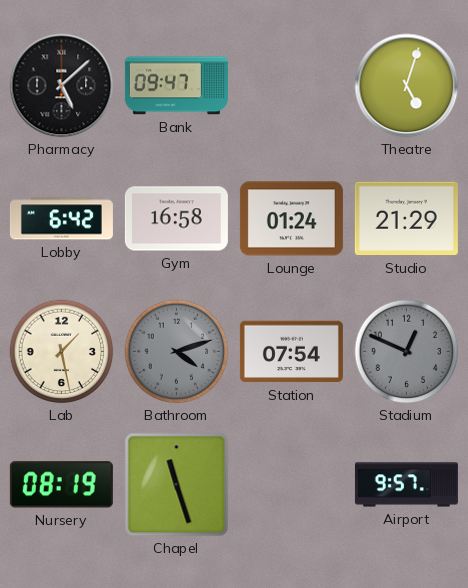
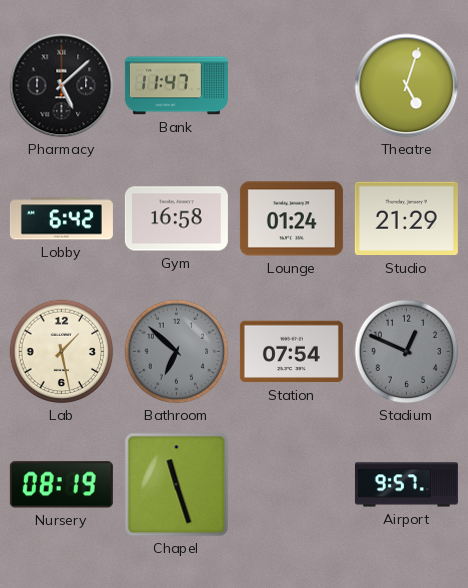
Bank: 09:47 -> 11:47
Bathroom: 4:12 -> 6:52
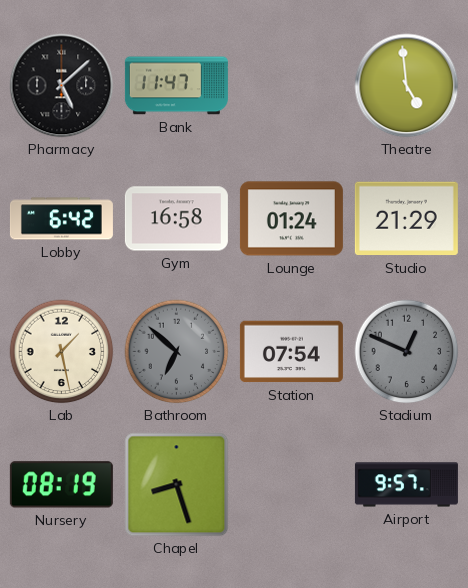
Theatre: 5:03 -> 4:59
Chapel: 11:27 -> 8:27
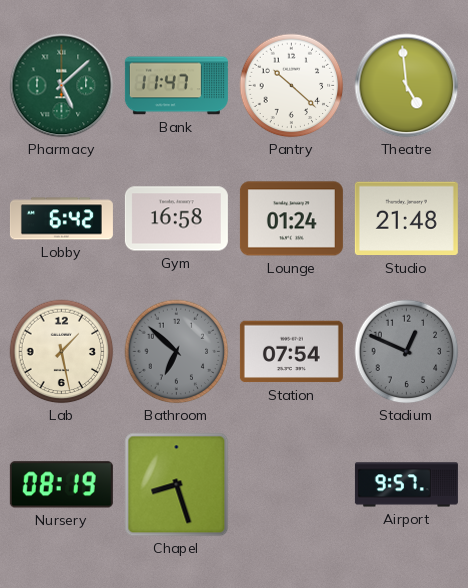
Pharmacy dial: black -> green
Pantry: none -> 10:22
Studio: 21:29 -> 21:48
